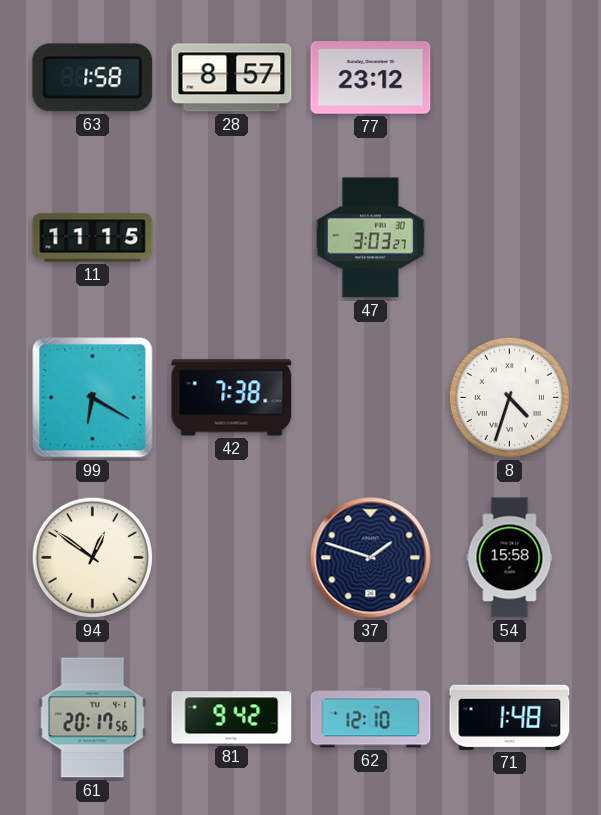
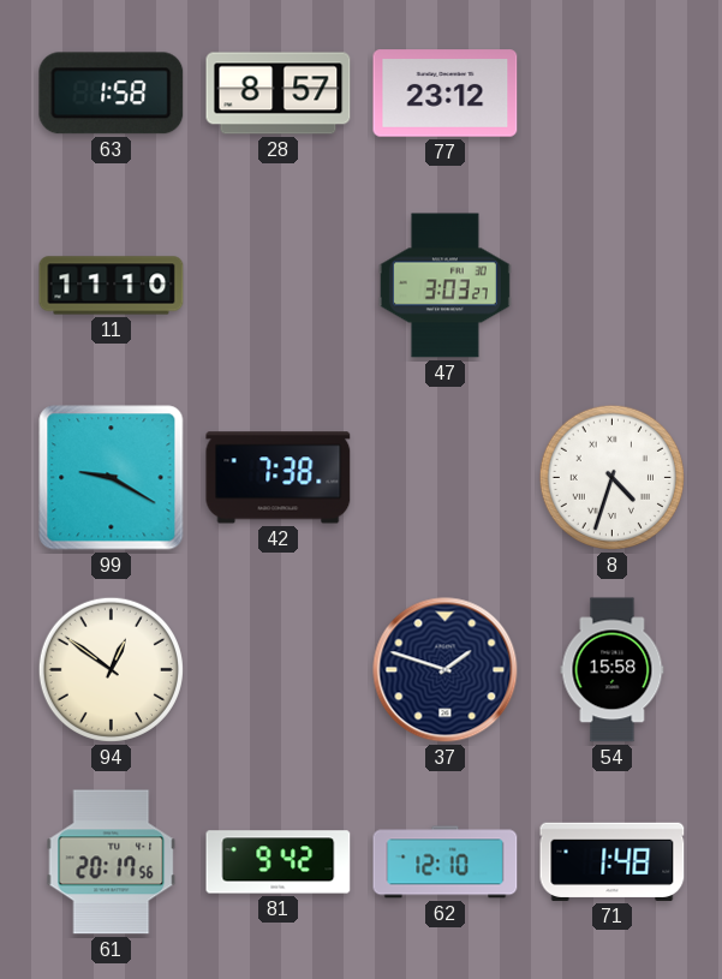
11: 11:15 -> 11:10
99: 6:20 -> 9:20
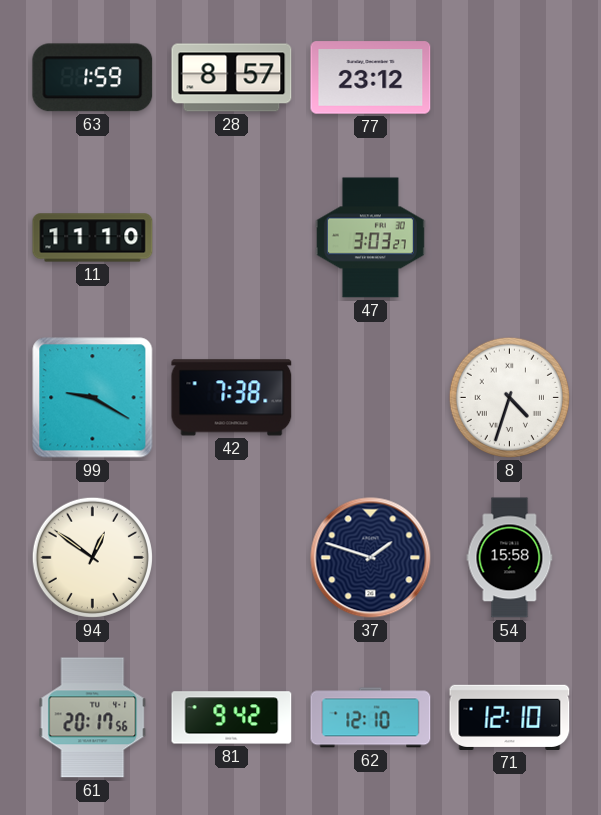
63: 1:58 -> 1:59
71: 1:48 -> 12:10
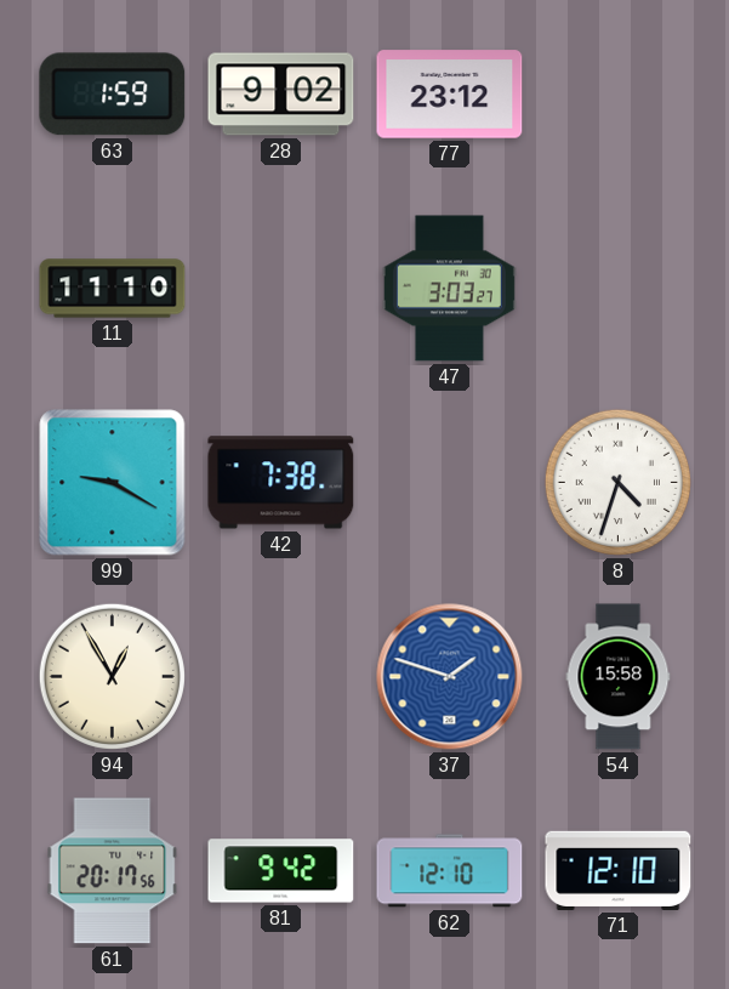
28: 8:57 -> 9:02
94: 12:51 -> 12:55
37 dial: navy -> blue
